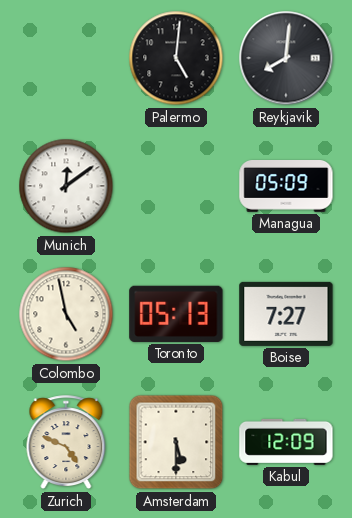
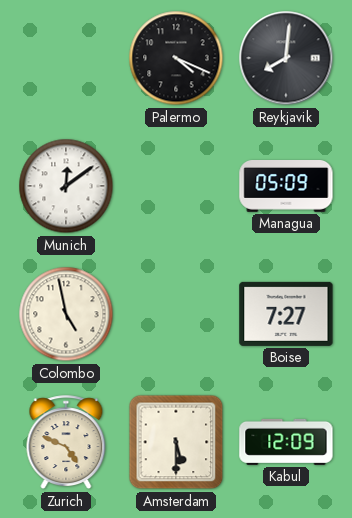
Palermo: 5:01 -> 4:19
Toronto: 05:13 -> none
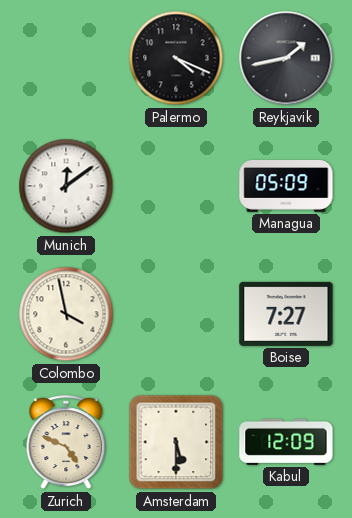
Reykjavik: 8:01 -> 1:43
Colombo: 4:58 -> 3:58
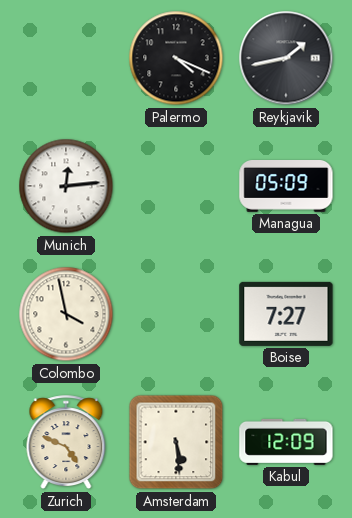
Munich: 12:09 -> 12:14
Amsterdam: 5:30 -> 5:29
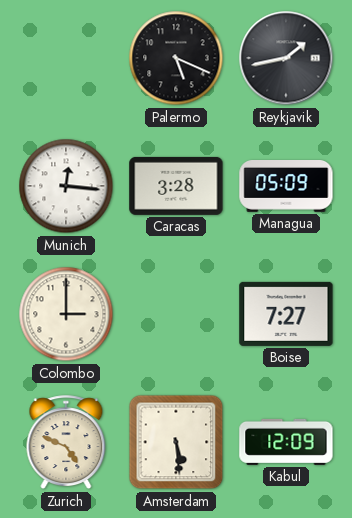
Palermo: 4:19 -> 5:19
Munich: 12:14 -> 12:16
Caracas: none -> 3:28
Colombo: 3:58 -> 3:00
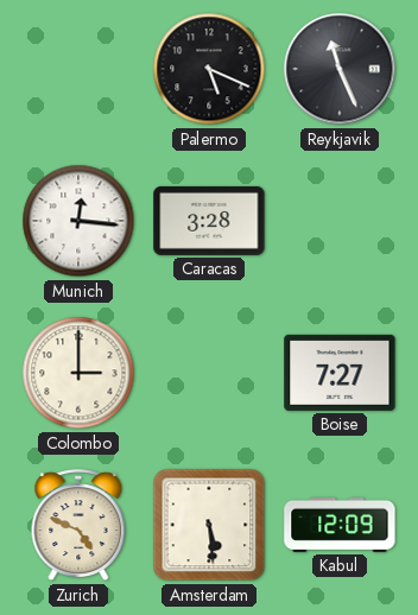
Reykjavik: 1:43 -> 11:26
Managua: 05:09 -> none
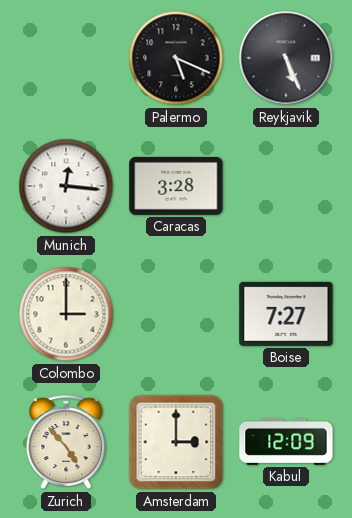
Reykjavik: 11:26 -> 5:26
Zurich: 4:49 -> 4:53
Amsterdam: 5:29 -> 3:00
